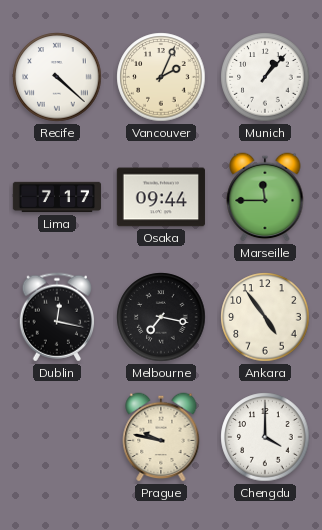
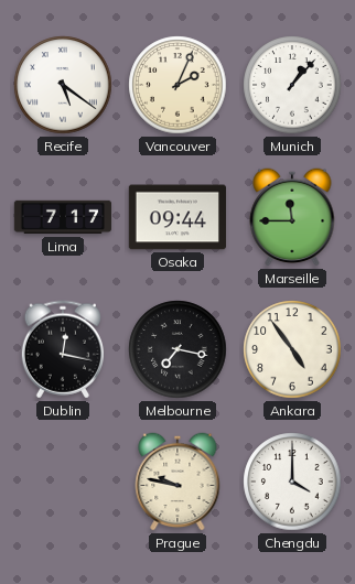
Recife: 4:22 -> 5:21
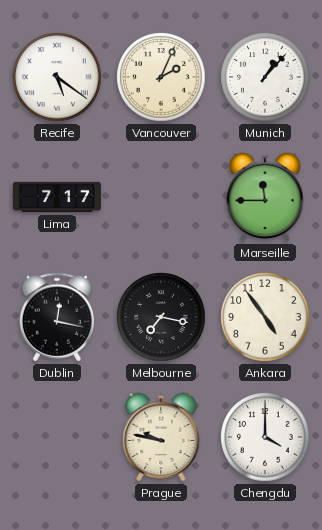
Osaka: 09:44 -> none
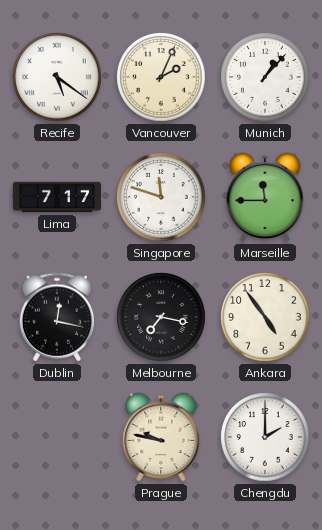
Singapore: none -> 11:48
Chengdu: 4:00 -> 2:00
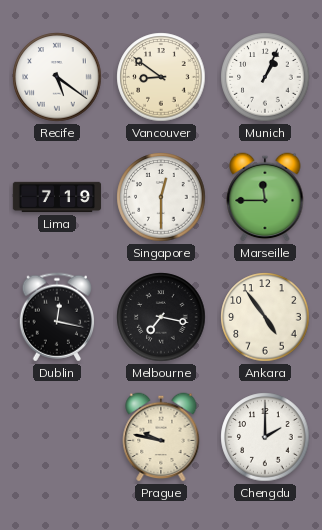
Vancouver: 2:04 -> 8:51
Munich: 1:07 -> 1:04
Lima: 7:17 -> 7:19
Singapore: 11:48 -> 12:30
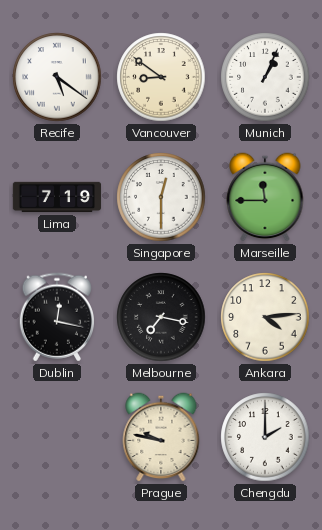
Ankara: 4:54 -> 4:14
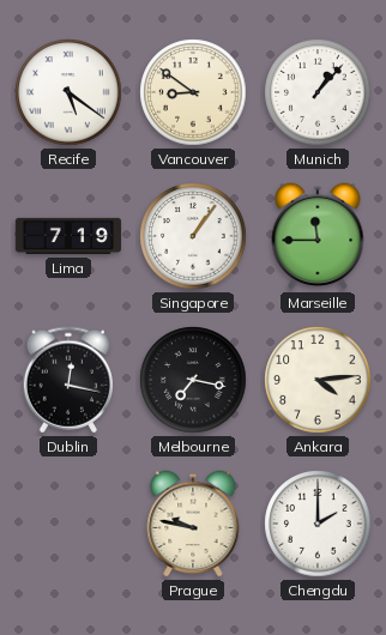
Munich: 1:04 -> 1:07
Singapore: 12:30 -> 1:06
